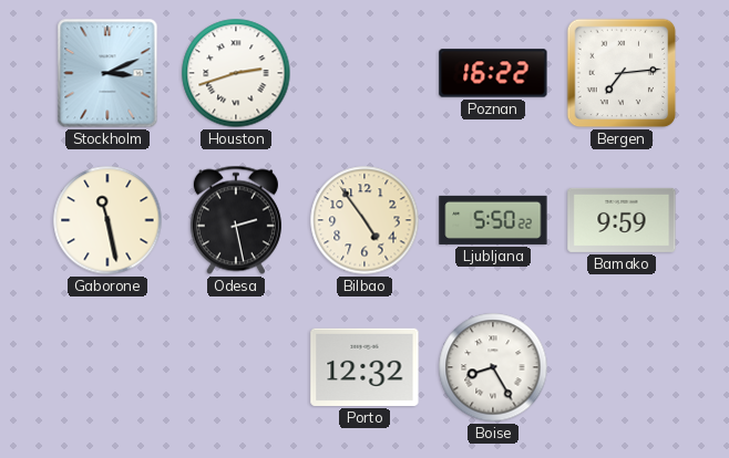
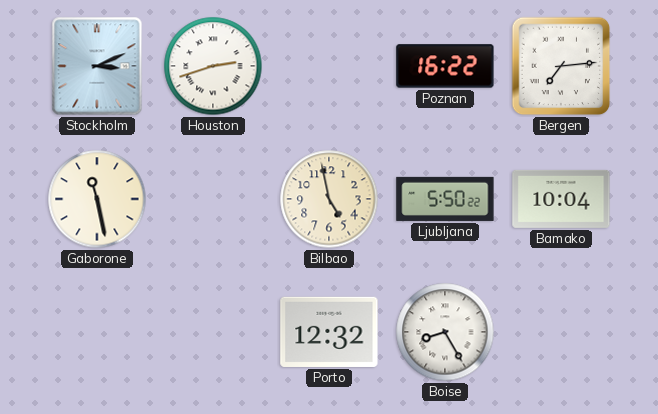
Odesa: 2:28 -> none
Bilbao: 4:54 -> 4:58
Bamako: 9:59 -> 10:04
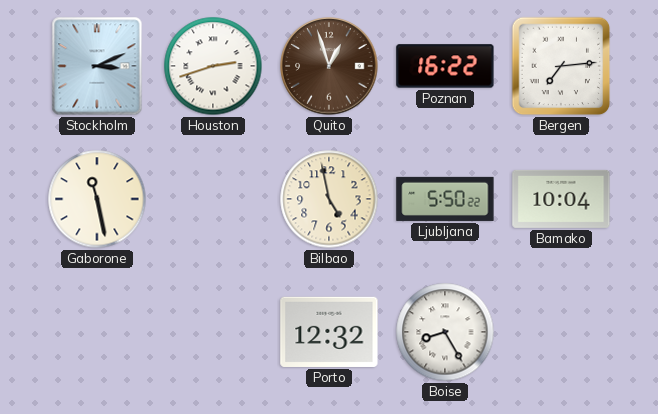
Quito: none -> 12:57
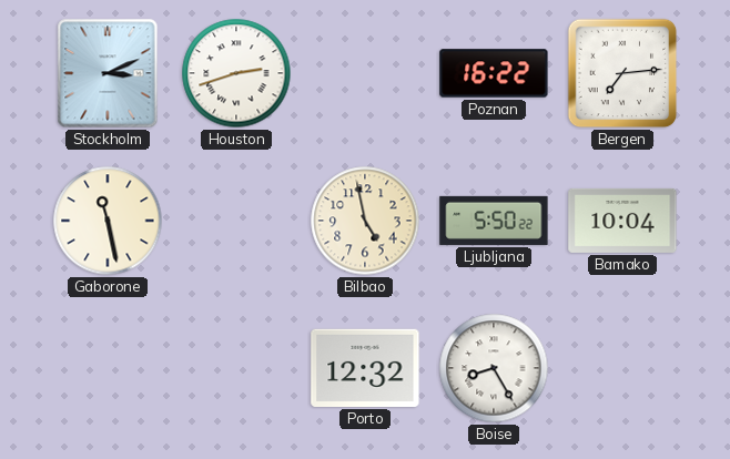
Quito: 12:57 -> none
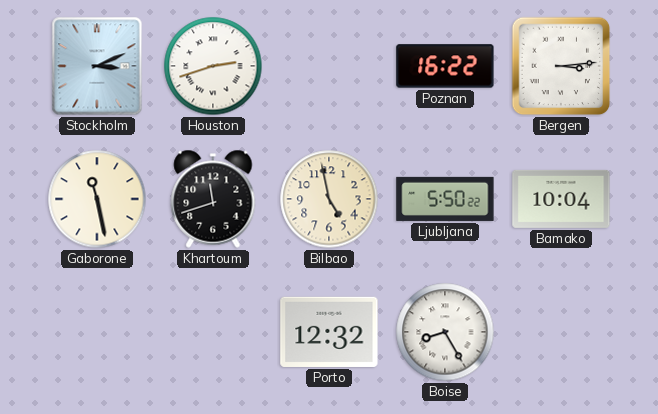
Bergen: 7:14 -> 3:14
Khartoum: none -> 11:42
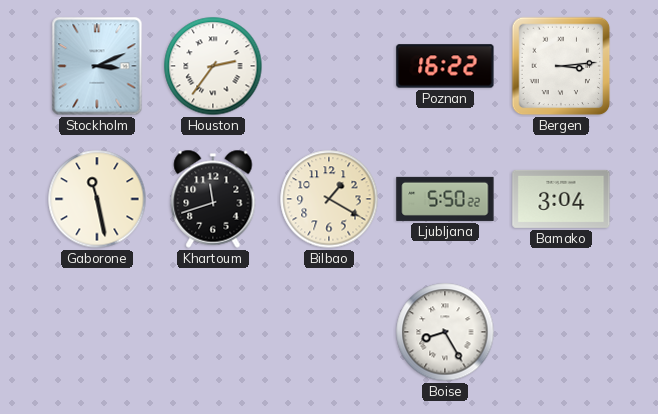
Houston: 2:42 -> 2:36
Bilbao: 4:58 -> 1:20
Bamako: 10:04 -> 3:04
Porto: 12:32 -> none
